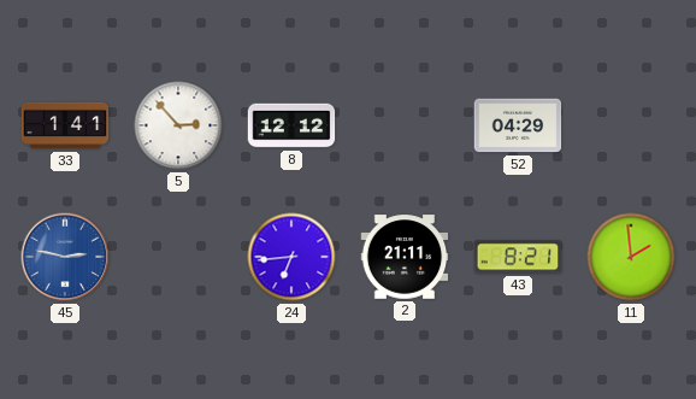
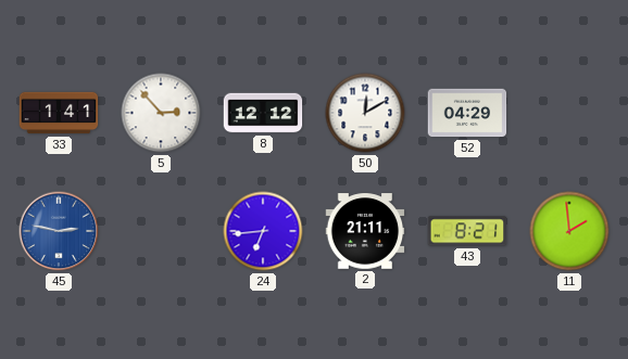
50: none -> 12:10
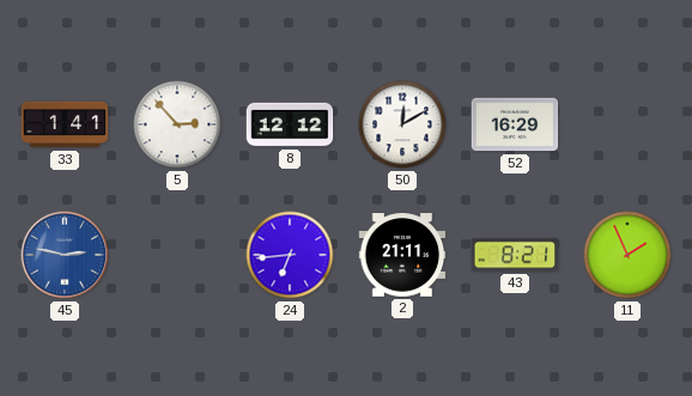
52: 04:29 -> 16:29
11: 1:59 -> 1:56
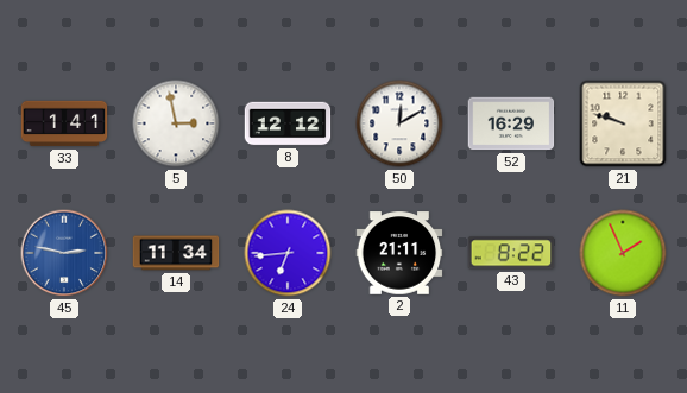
5: 2:53 -> 2:58
21: none -> 9:48
14: none -> 11:34
43: 8:21 -> 8:22
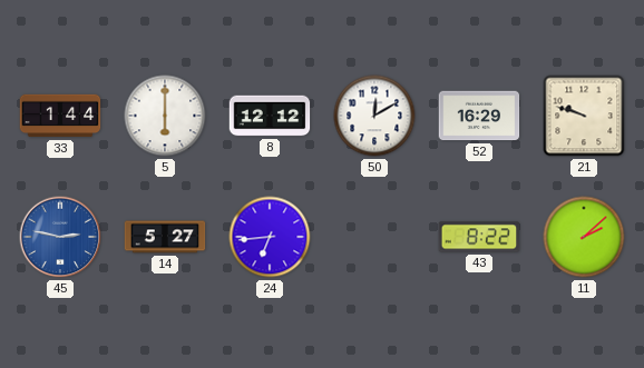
33: 1:41 -> 1:44
5: 2:58 -> 6:00
14: 11:34 -> 5:27
2: 21:11 -> none
11: 1:56 -> 2:08
